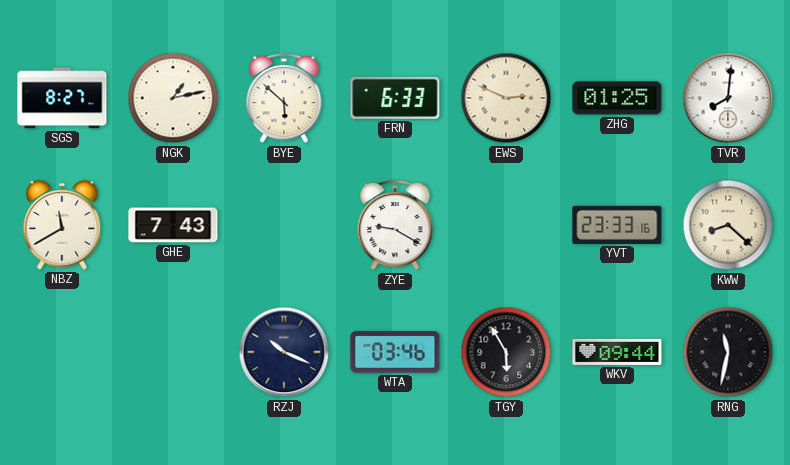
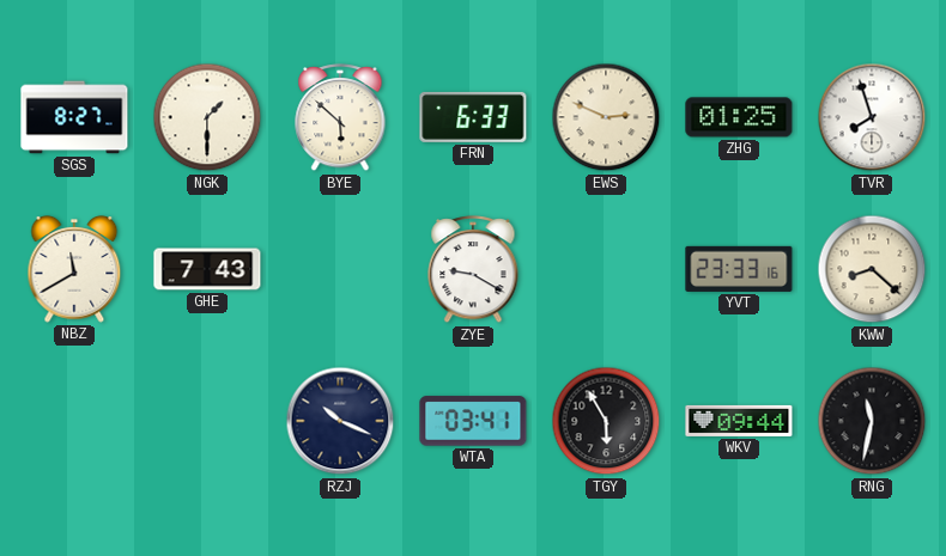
NGK: 1:13 -> 1:30
TVR: 8:01 -> 7:57
WTA: 03:46 -> 03:41
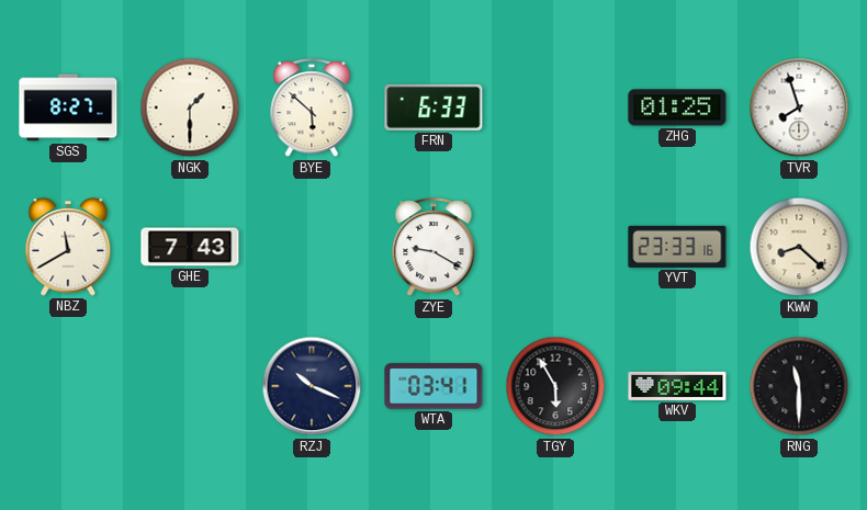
EWS: 2:49 -> none
RNG: 11:32 -> 11:30
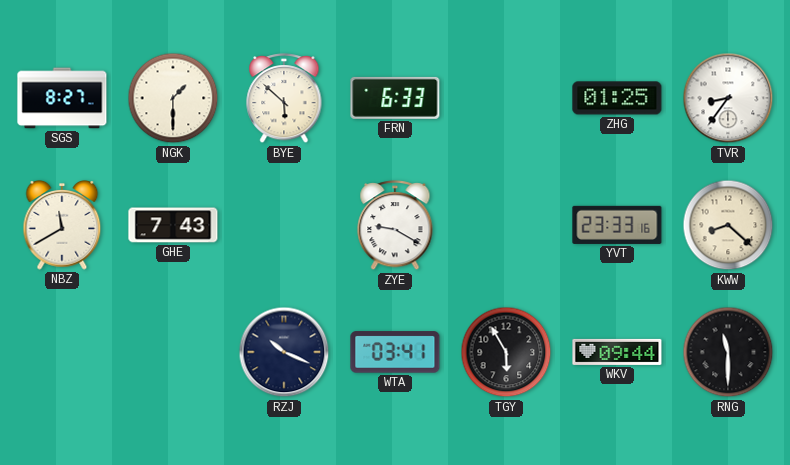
TVR: 7:57 -> 8:36
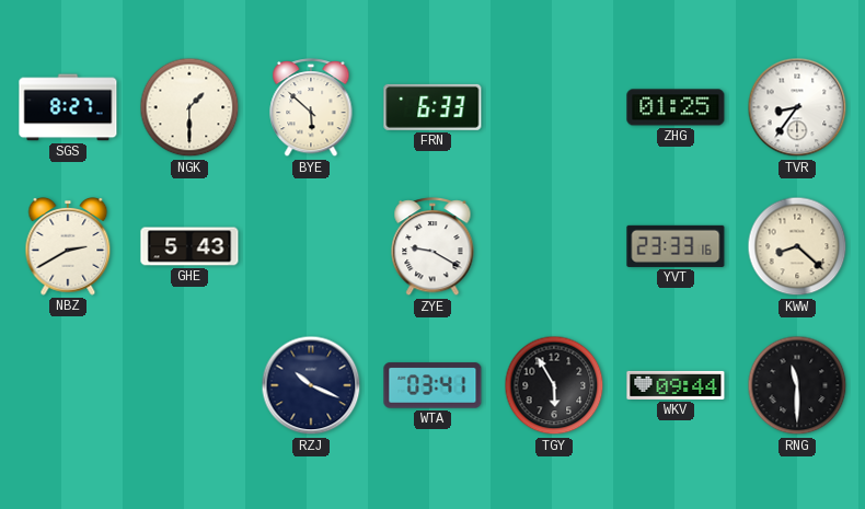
NBZ: 11:40 -> 2:40
GHE: 7:43 -> 5:43
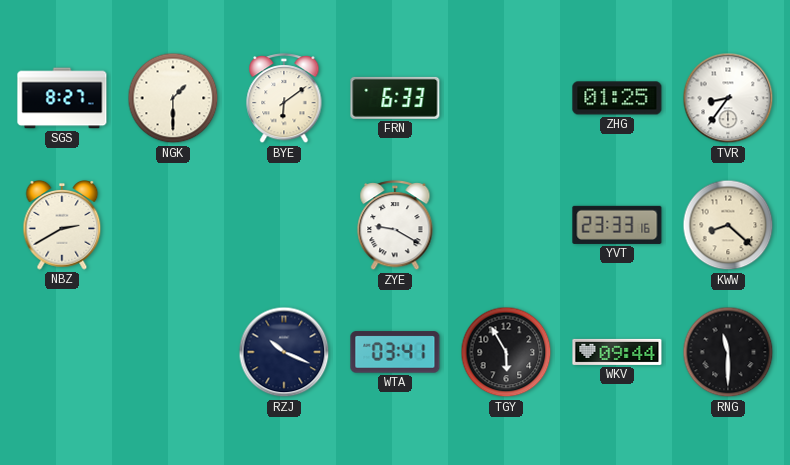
BYE: 5:52 -> 6:09
GHE: 5:43 -> none
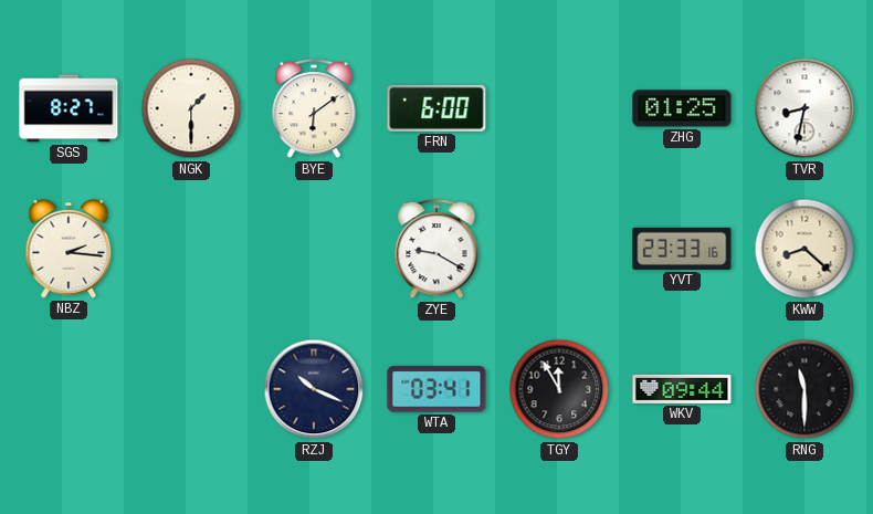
FRN: 6:33 -> 6:00
TVR: 8:36 -> 8:32
NBZ: 2:40 -> 2:16
TGY: 5:55 -> 11:55
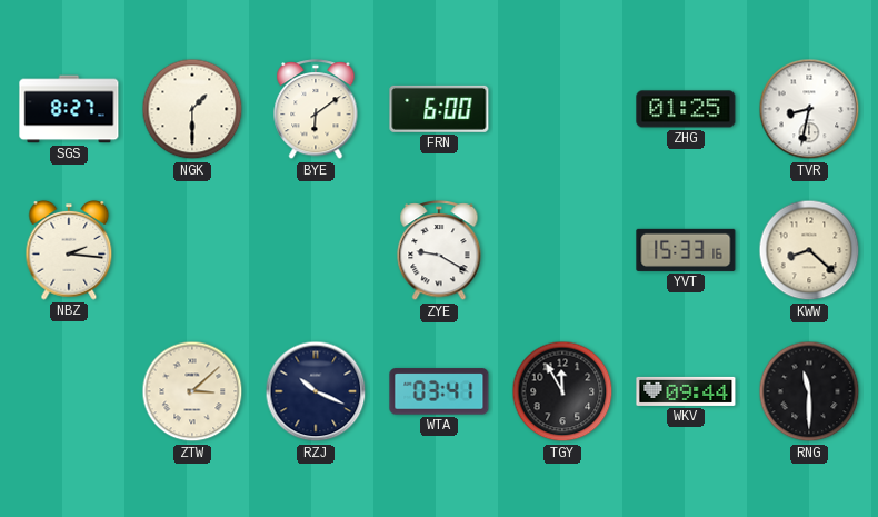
YVT: 23:33 -> 15:33
ZTW: none -> 3:08
